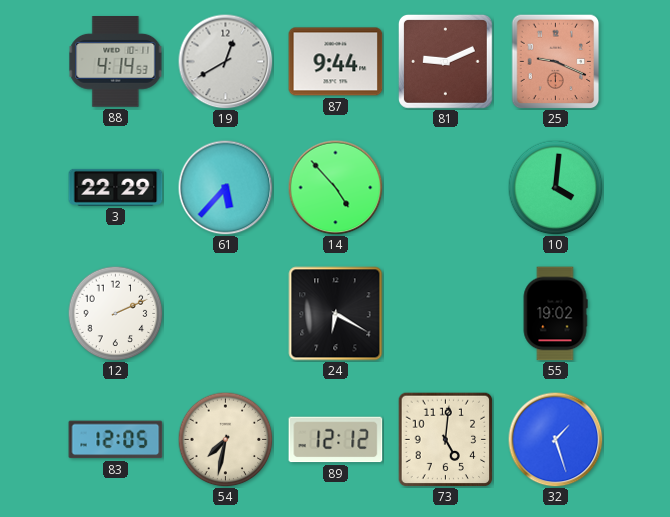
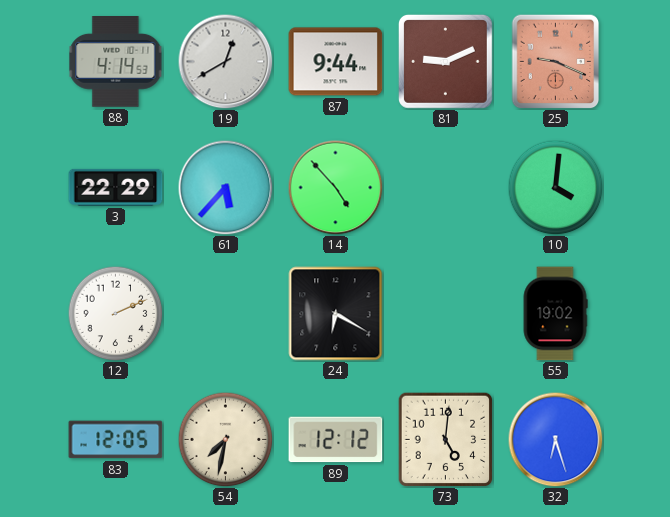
32: 1:27 -> 6:27
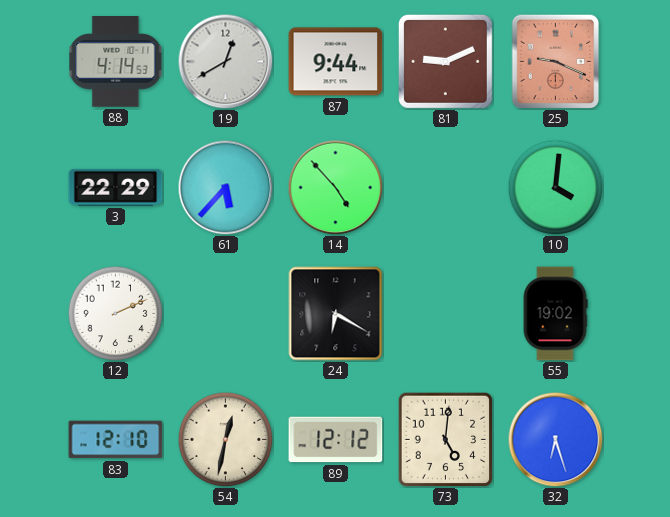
83: 12:05 -> 12:10
54: 7:32 -> 12:32
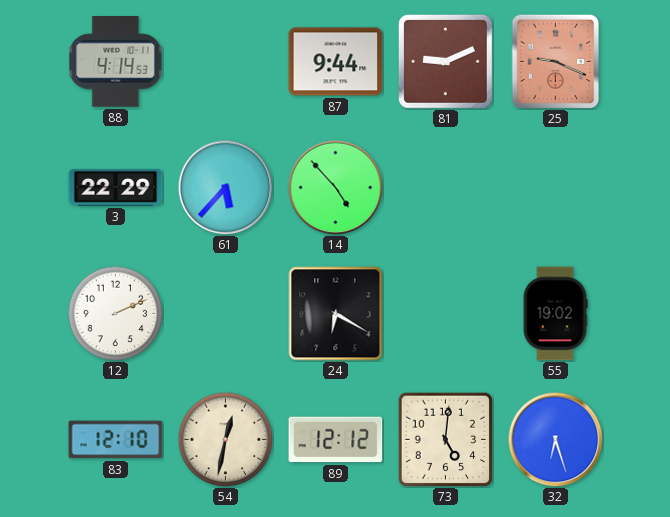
19: 12:40 -> none
10: 4:01 -> none
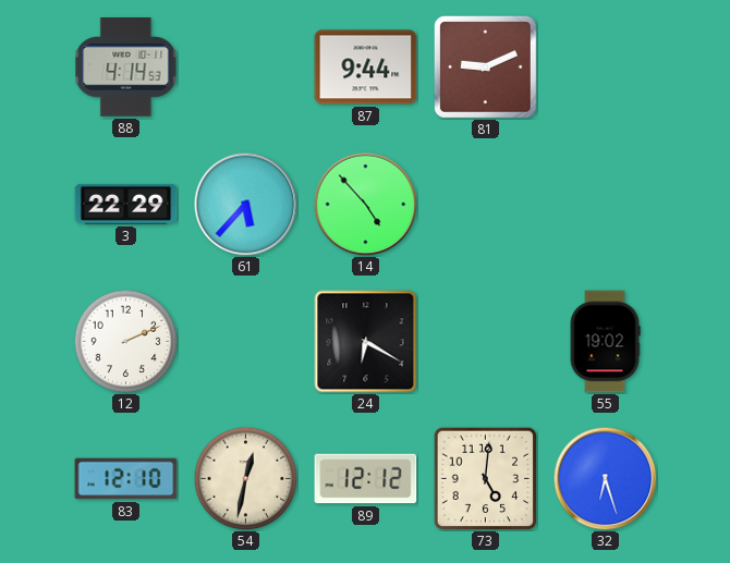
25: 9:19 -> none
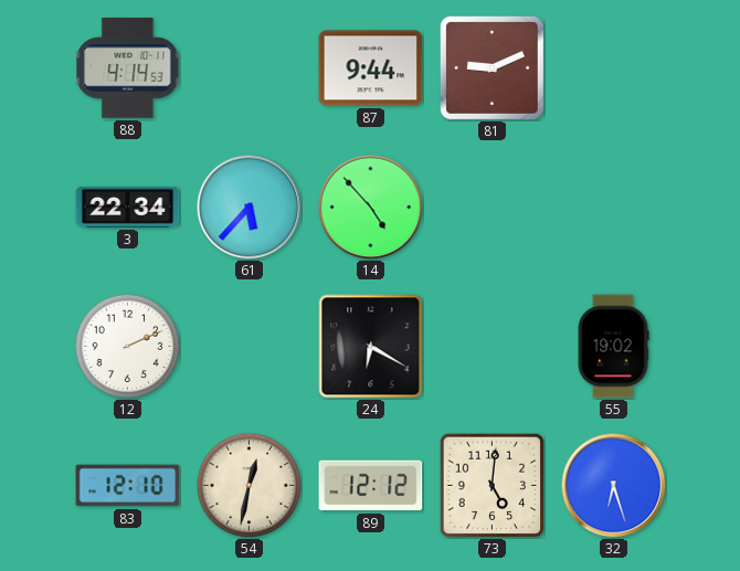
3: 22:29 -> 22:34
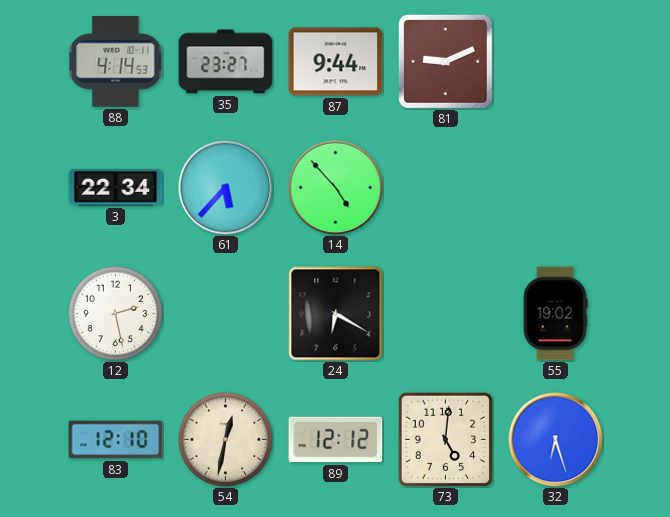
35: none -> 23:27
12: 2:11 -> 2:28
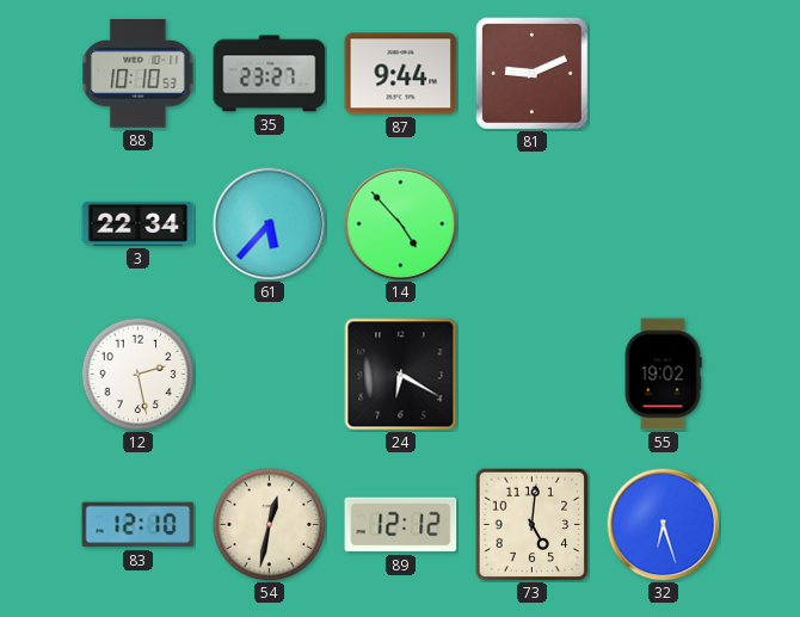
88: 4:14 -> 10:10
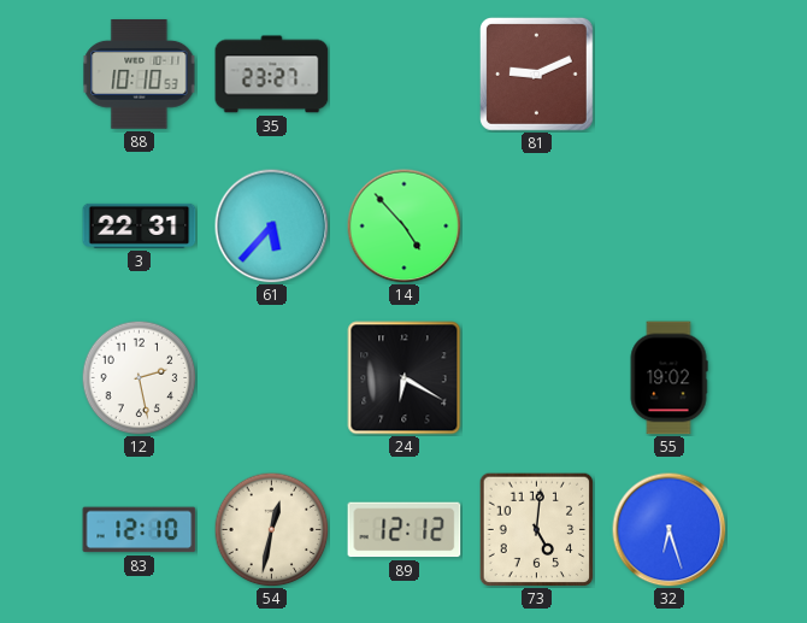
87: 9:44 -> none
3: 22:34 -> 22:31
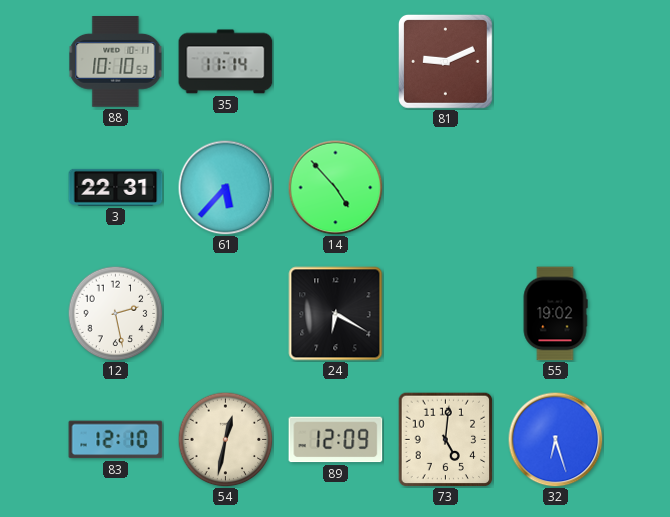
35: 23:27 -> 11:14
89: 12:12 -> 12:09
